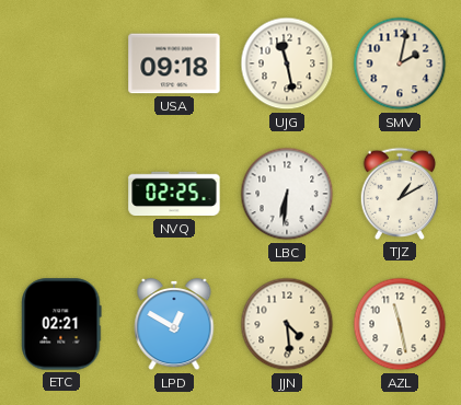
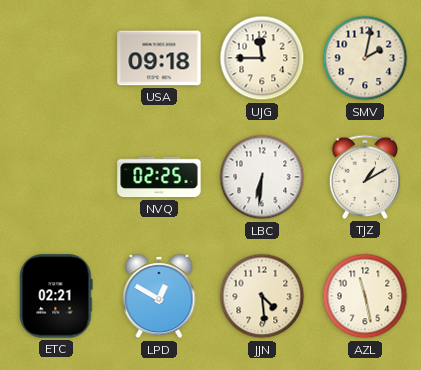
UJG: 11:28 -> 11:45
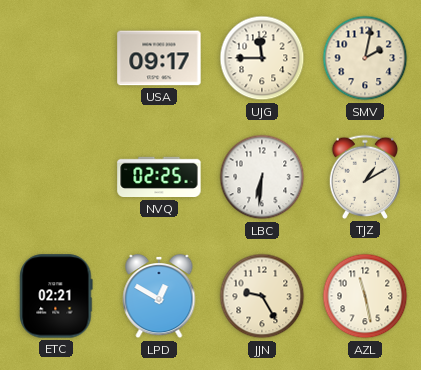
USA: 09:18 -> 09:17
JJN: 4:29 -> 9:25
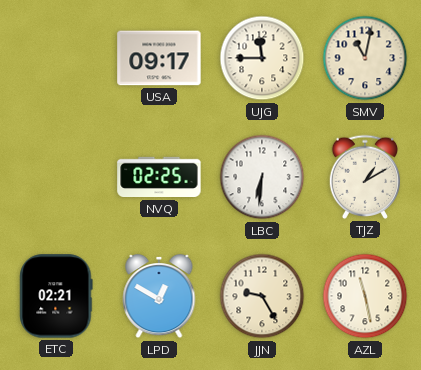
SMV: 2:02 -> 11:02
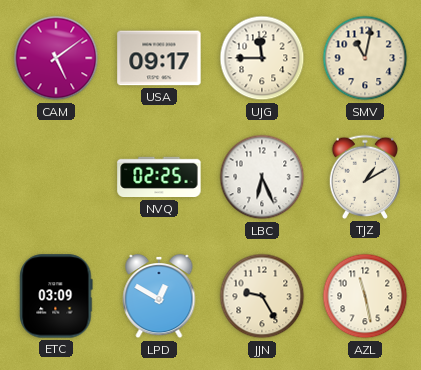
CAM: none -> 5:09
LBC: 6:31 -> 6:26
ETC: 02:21 -> 03:09
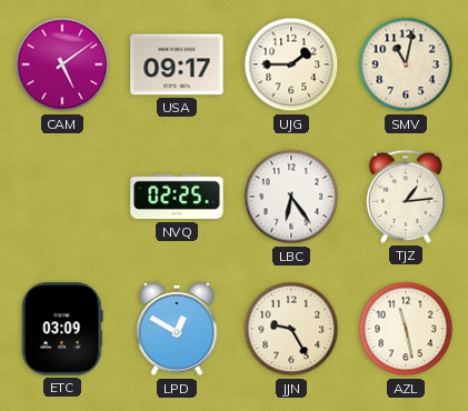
UJG: 11:45 -> 1:45
LBC: 6:26 -> 6:24
TJZ: 1:10 -> 1:14
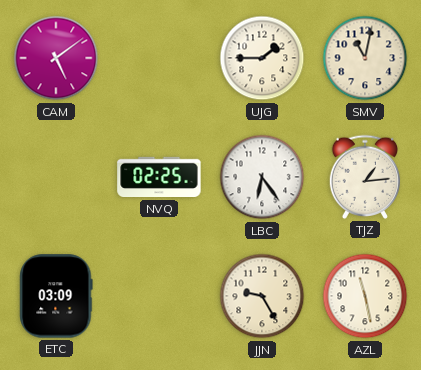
USA: 09:17 -> none
LPD: 12:50 -> none
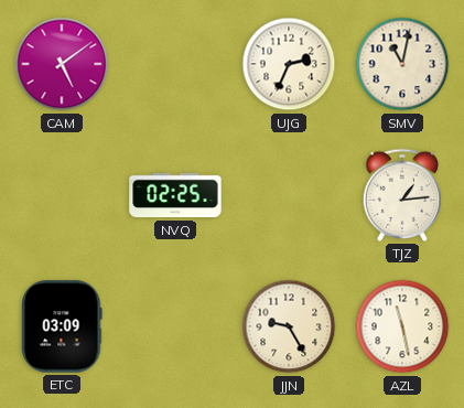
UJG: 1:45 -> 2:34
LBC: 6:24 -> none
